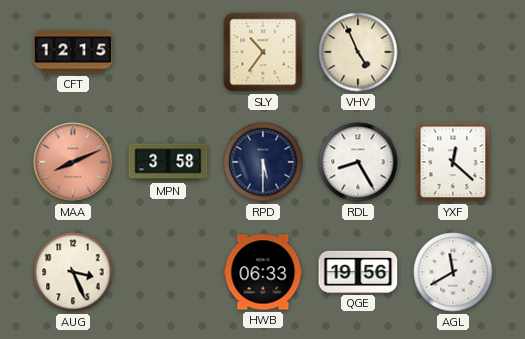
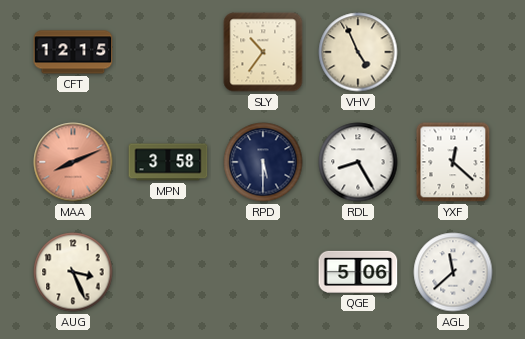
HWB: 06:33 -> none
QGE: 19:56 -> 5:06
AGL: 11:40 -> 11:38
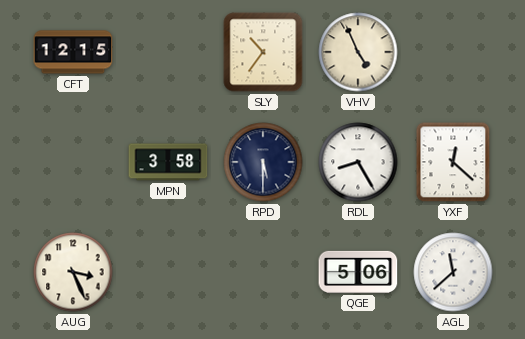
MAA: 8:11 -> none
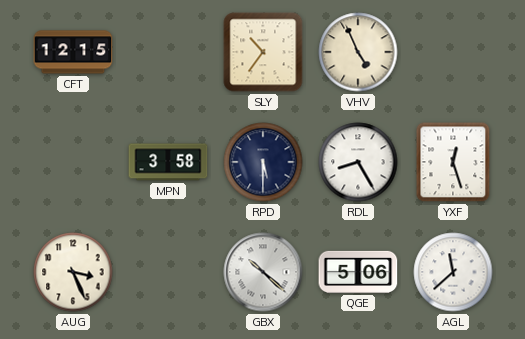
YXF: 12:22 -> 12:27
GBX: none -> 10:22
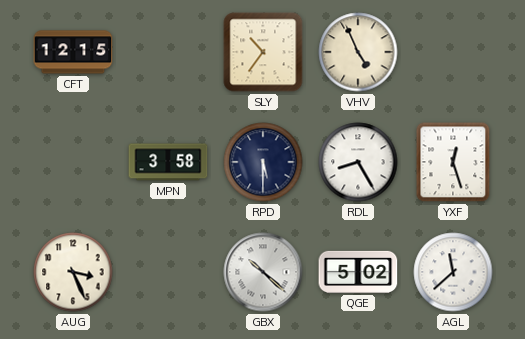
QGE: 5:06 -> 5:02
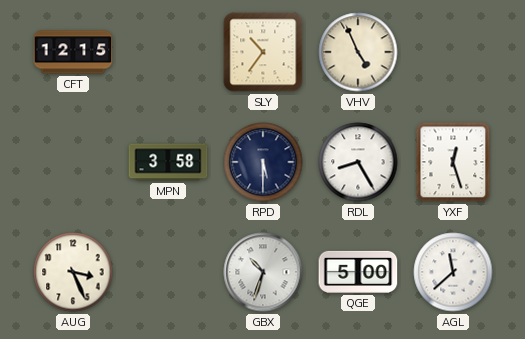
GBX: 10:22 -> 10:33
QGE: 5:02 -> 5:00
